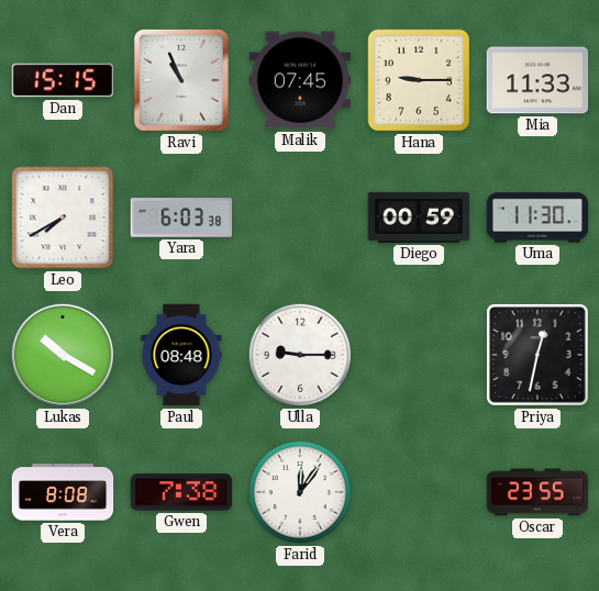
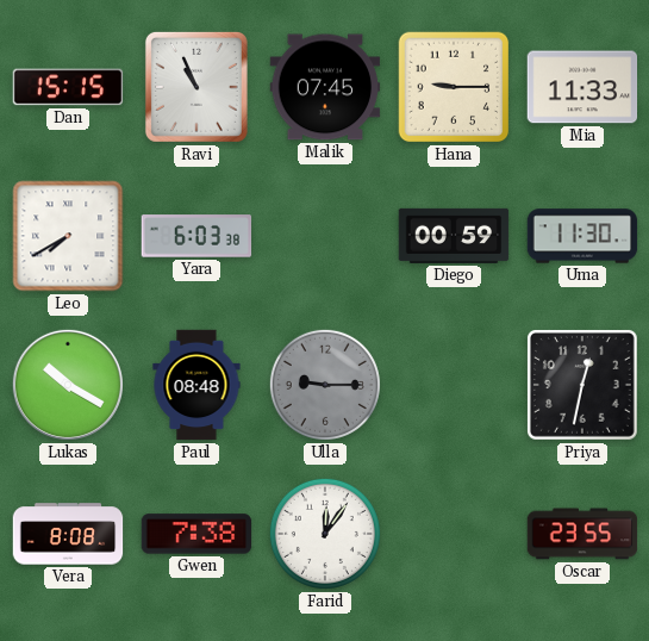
Ulla dial: white -> grey
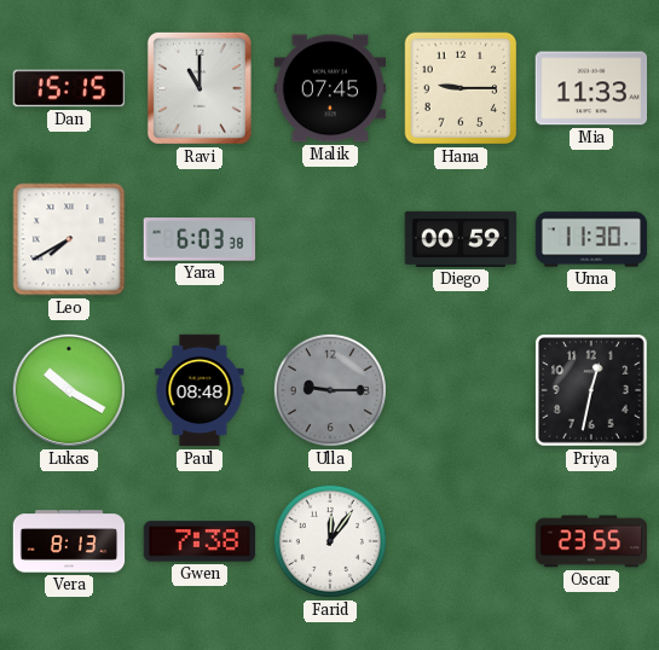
Ravi: 10:56 -> 11:00
Vera: 8:08 -> 8:13
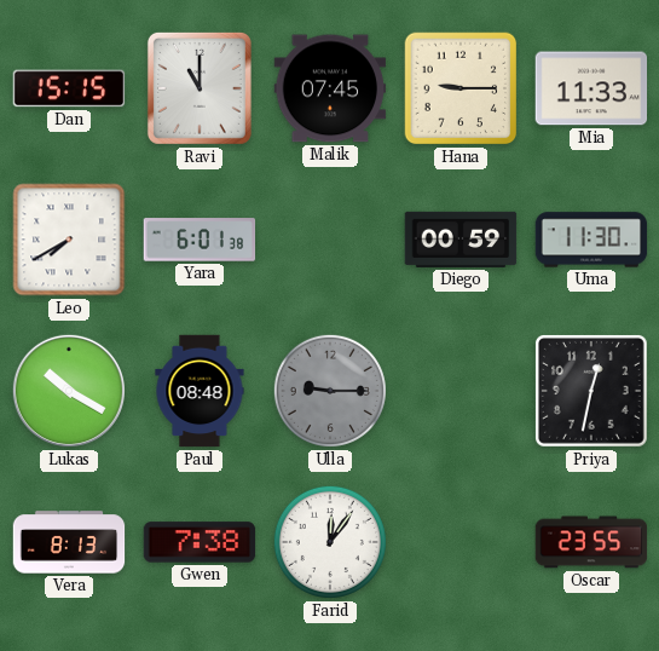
Yara: 6:03 -> 6:01
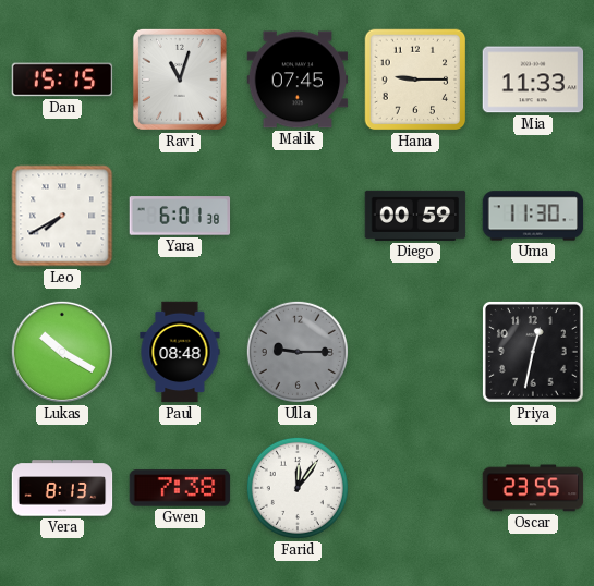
Ravi: 11:00 -> 11:03
